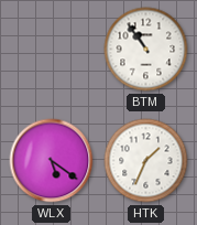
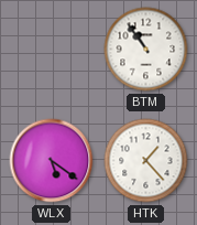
HTK: 1:34 -> 1:23
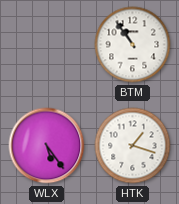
WLX: 5:21 -> 5:24
HTK: 1:23 -> 1:18
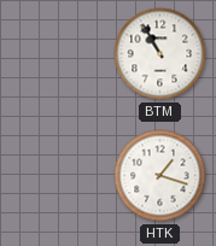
BTM: 10:54 -> 10:55
WLX: 5:24 -> none
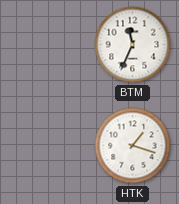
BTM: 10:55 -> 11:34
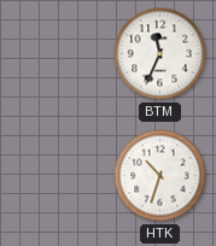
HTK: 1:18 -> 10:33
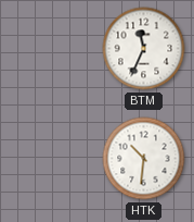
HTK: 10:33 -> 10:31
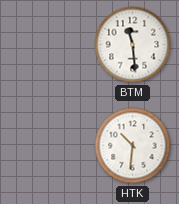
BTM: 11:34 -> 11:29
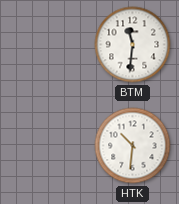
BTM: 11:29 -> 11:31
